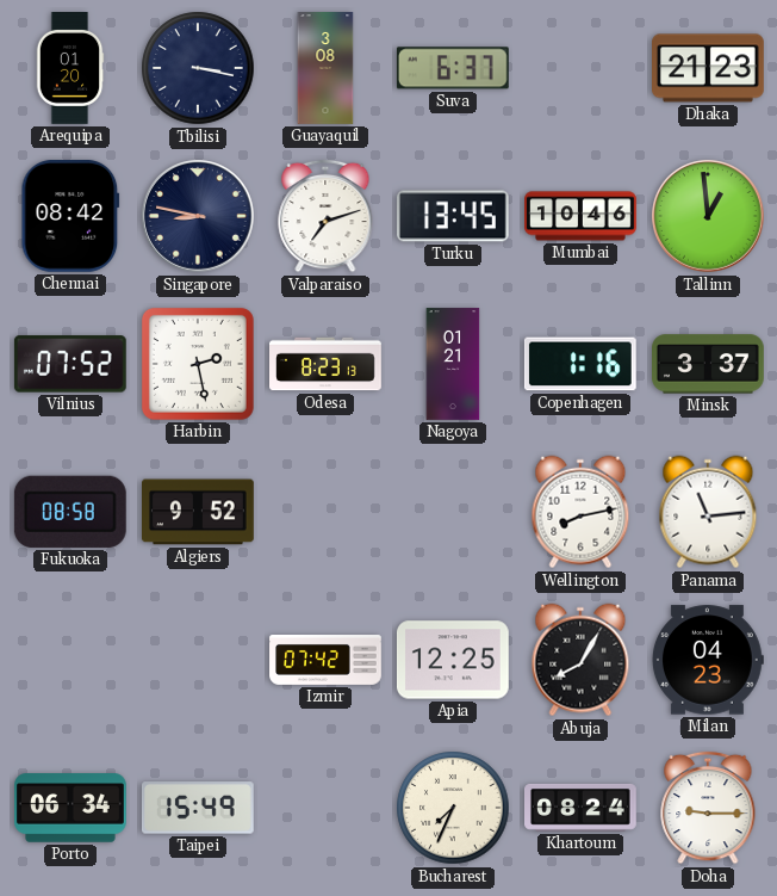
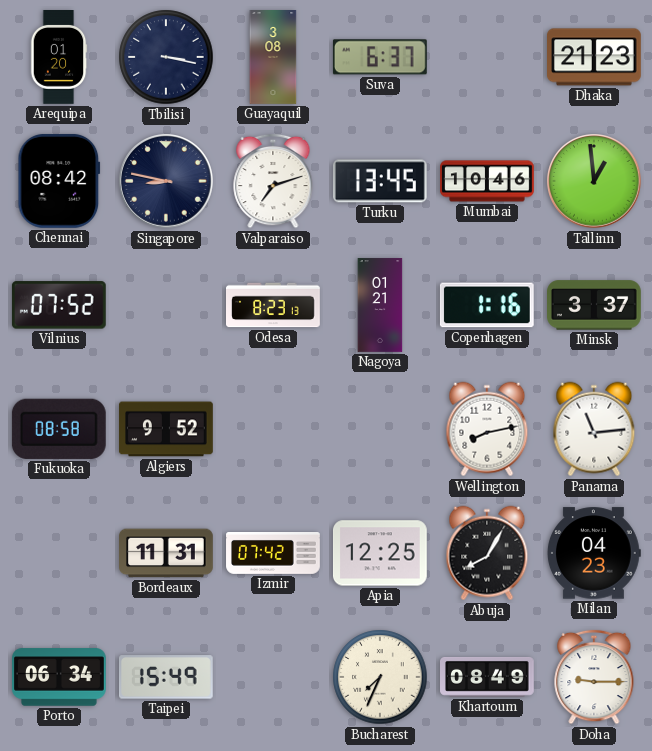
Harbin: 2:28 -> none
Bordeaux: none -> 11:31
Khartoum: 08:24 -> 08:49
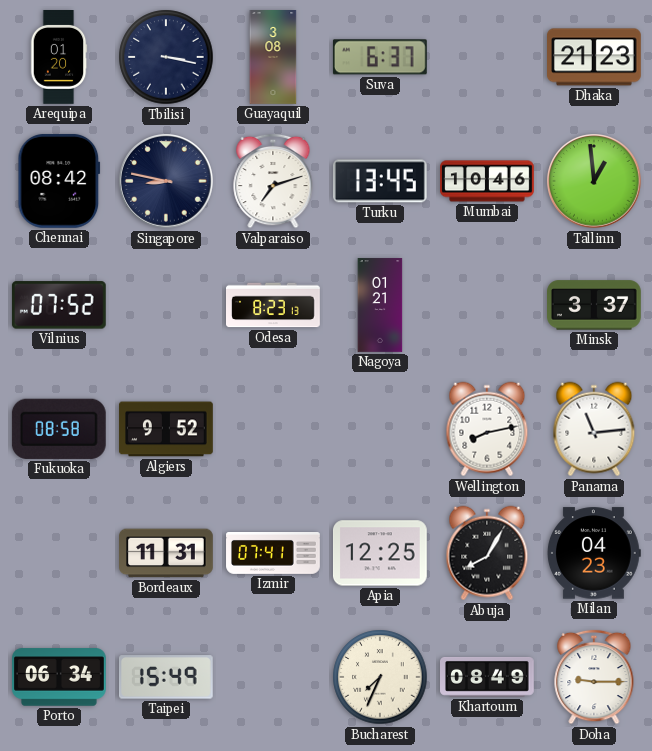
Copenhagen: 1:16 -> none
Izmir: 07:42 -> 07:41
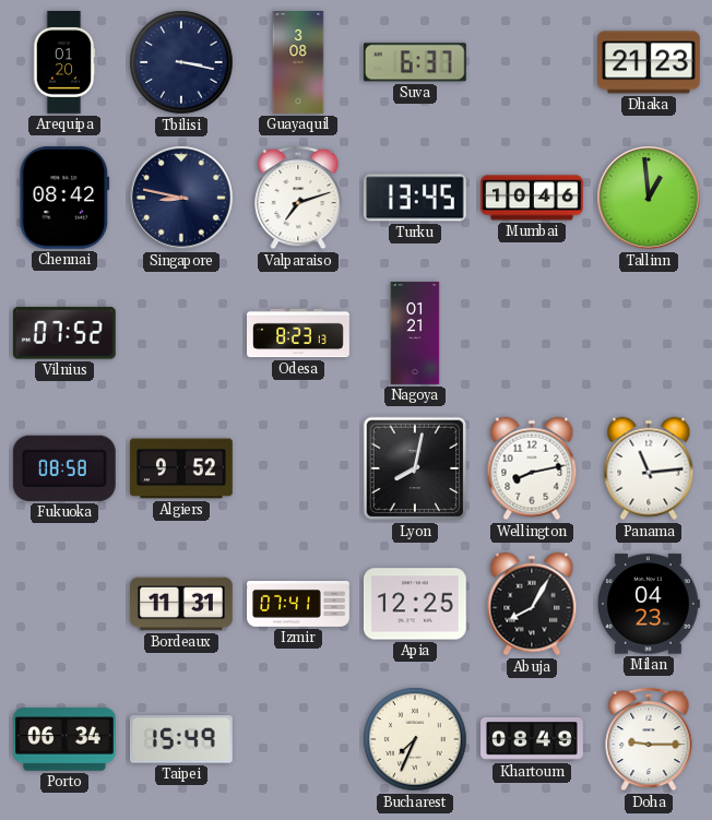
Minsk: 3:37 -> none
Lyon: none -> 8:02
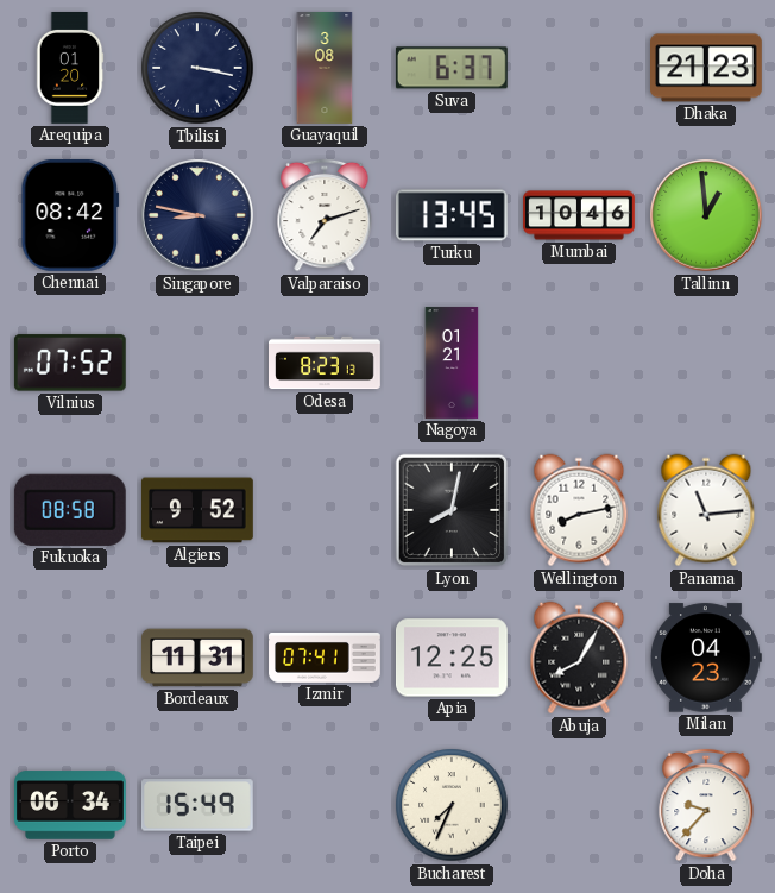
Khartoum: 08:49 -> none
Doha: 9:15 -> 9:37
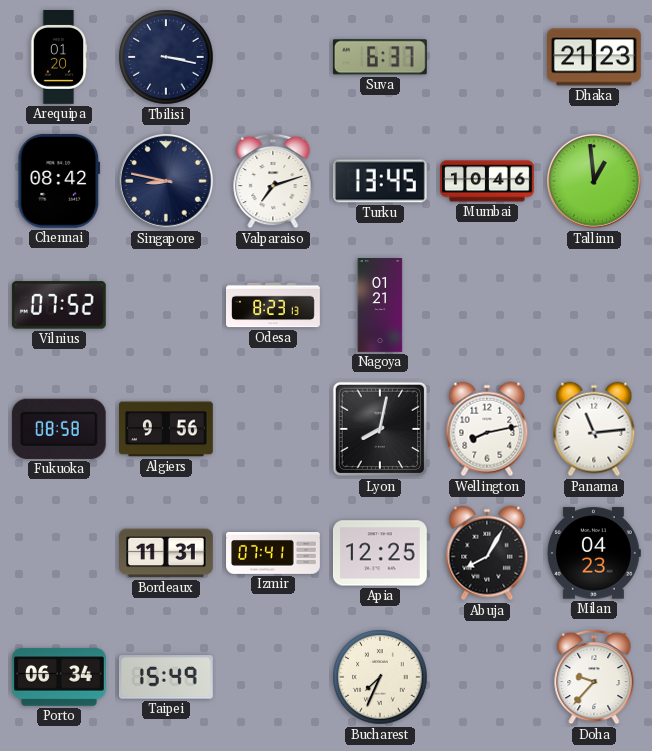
Guayaquil: 3:08 -> none
Algiers: 9:52 -> 9:56
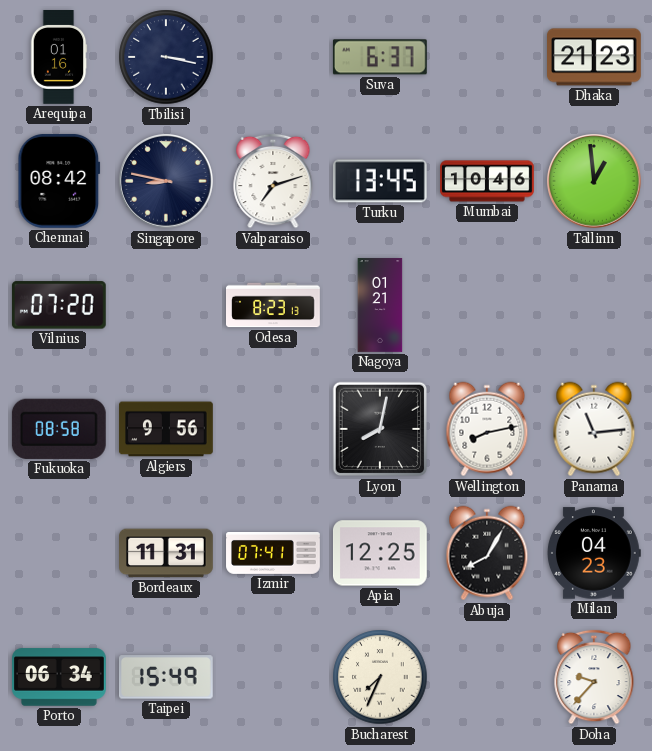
Arequipa: 01:20 -> 01:16
Vilnius: 07:52 -> 07:20
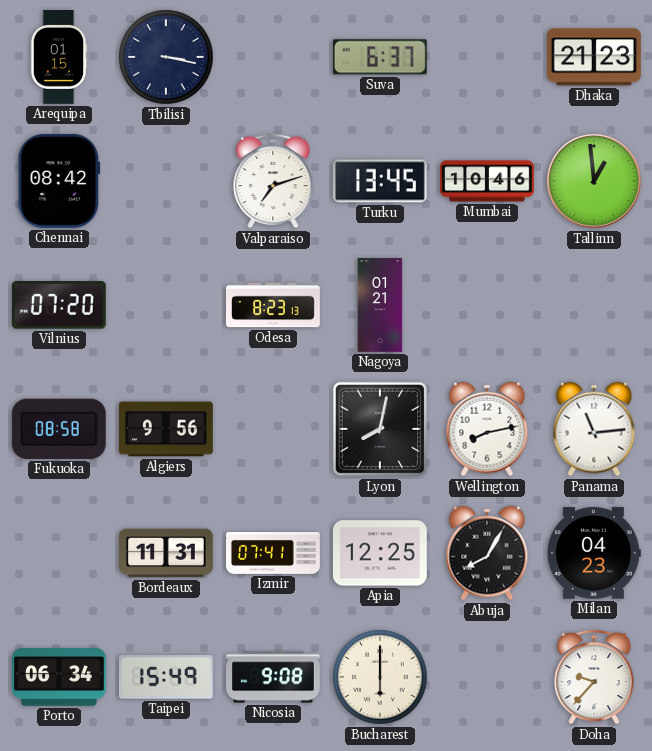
Arequipa: 01:16 -> 01:15
Singapore: 8:47 -> none
Nicosia: none -> 9:08
Bucharest: 7:34 -> 6:00
